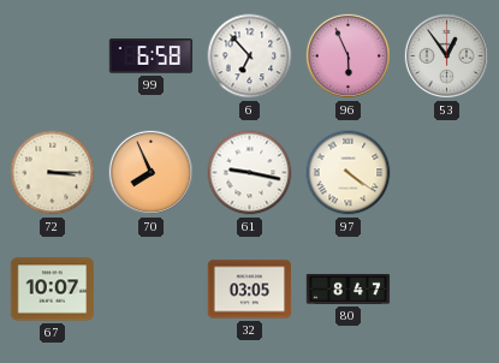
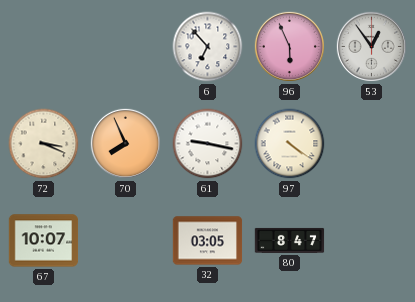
99: 6:58 -> none
72: 3:15 -> 3:19
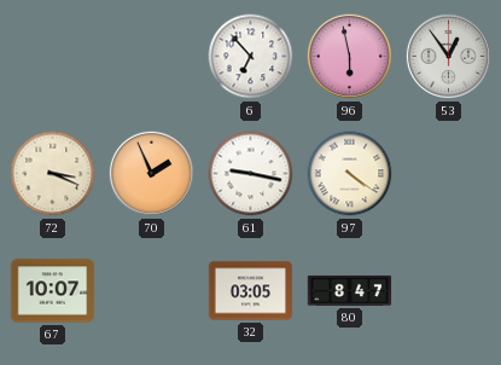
96: 5:56 -> 5:58
70: 7:56 -> 1:56
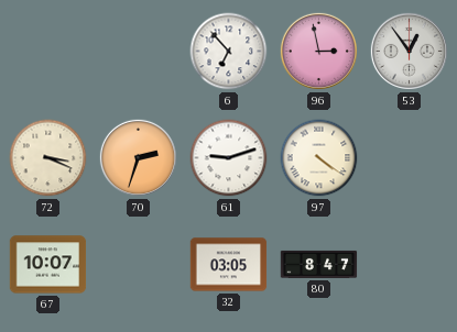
96: 5:58 -> 2:58
70: 1:56 -> 2:33
61: 9:17 -> 9:12
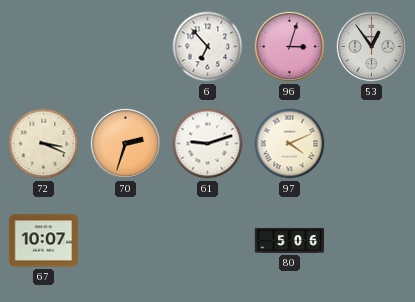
96: 2:58 -> 3:03
97: 4:21 -> 4:11
32: 03:05 -> none
80: 8:47 -> 5:06
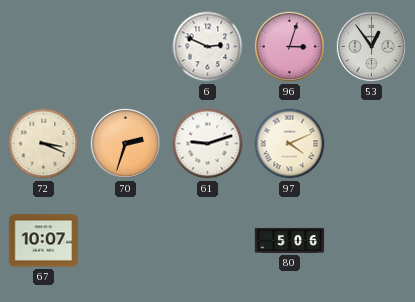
6: 6:53 -> 2:49
